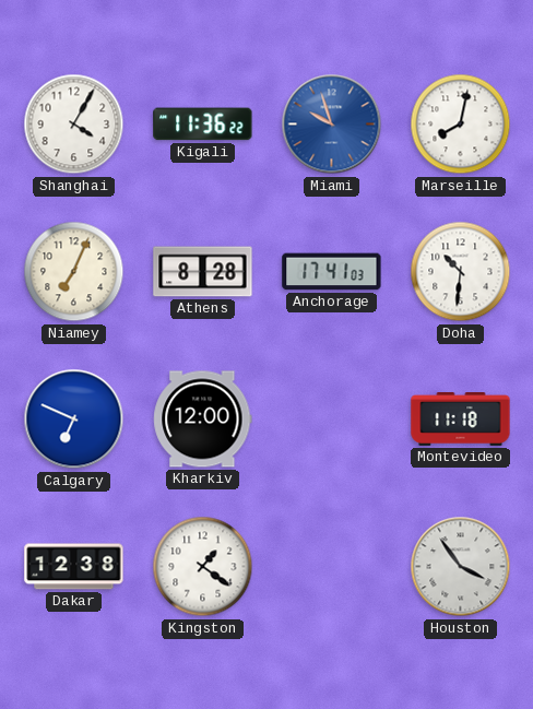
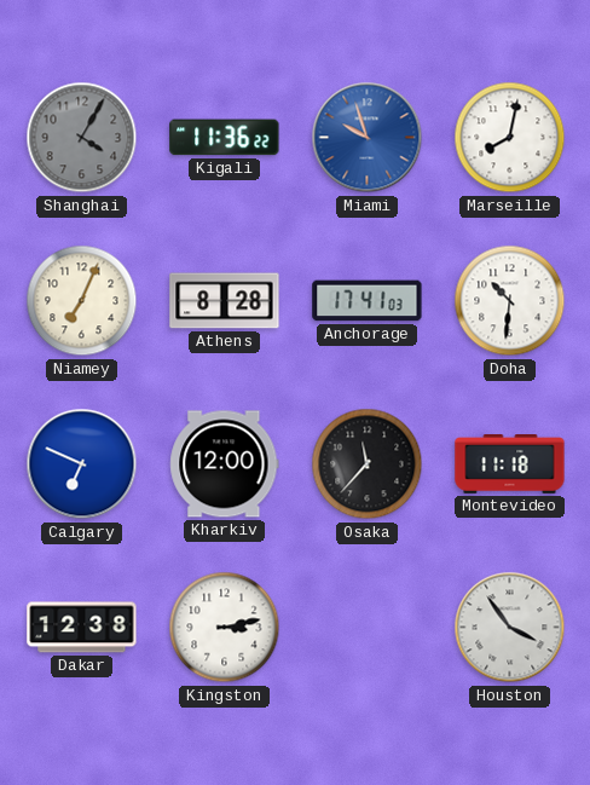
Shanghai dial: white -> grey
Osaka: none -> 11:37
Kingston: 1:21 -> 3:13
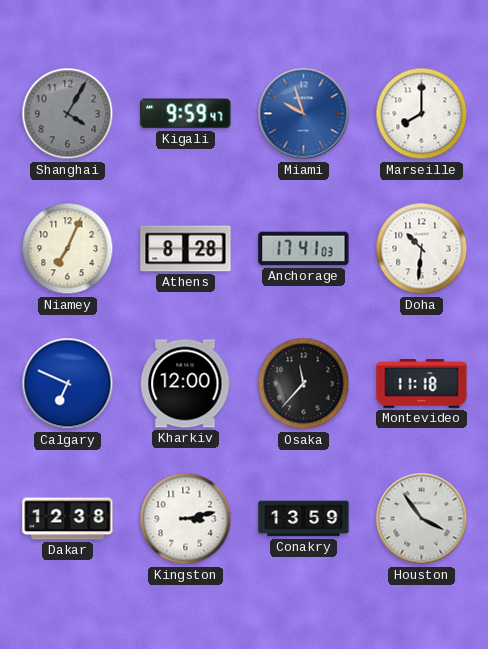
Kigali: 11:36 -> 9:59
Marseille: 8:02 -> 8:00
Conakry: none -> 13:59
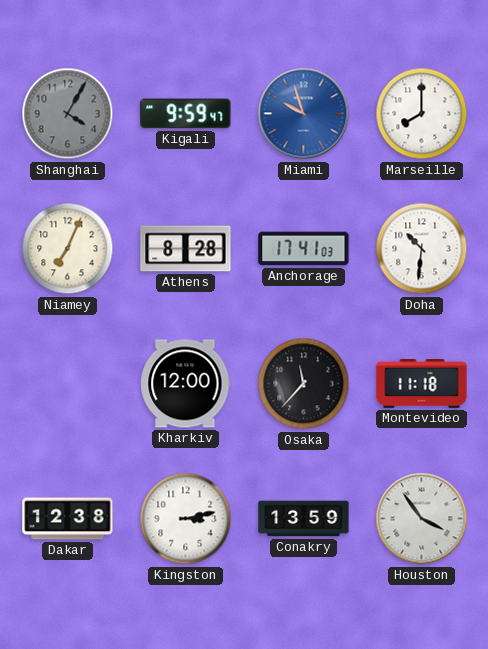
Calgary: 6:49 -> none
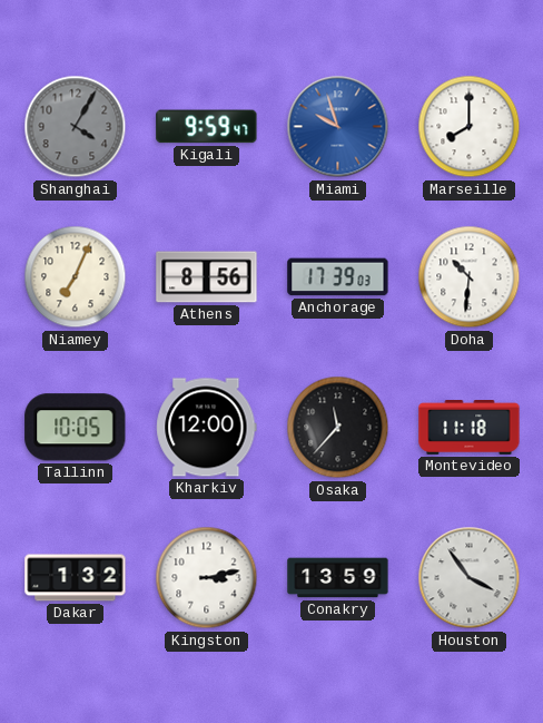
Athens: 8:28 -> 8:56
Anchorage: 17:41 -> 17:39
Tallinn: none -> 10:05
Dakar: 12:38 -> 1:32
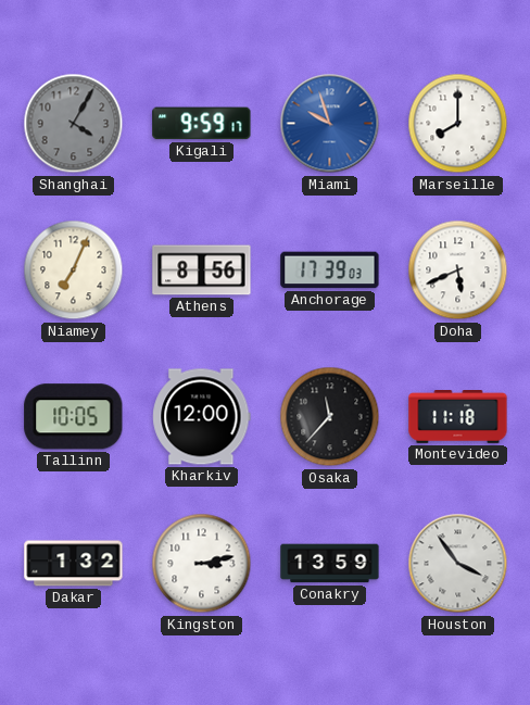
Kigali: 9:59:47 -> 9:59:17
Doha: 10:31 -> 5:41
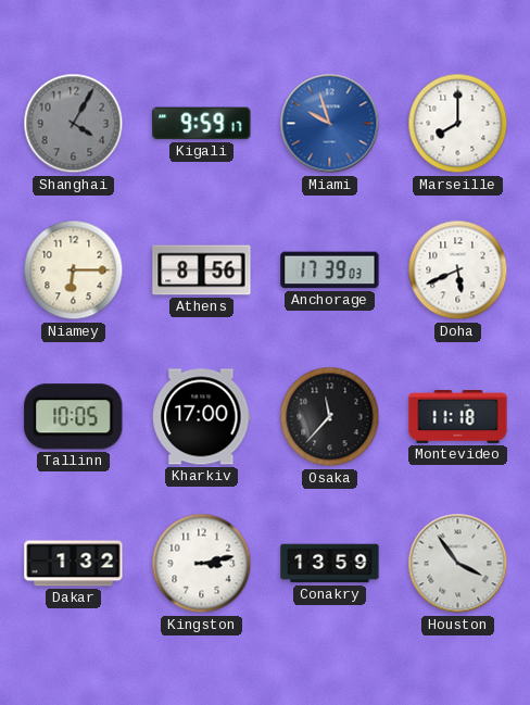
Niamey: 7:04 -> 6:15
Kharkiv: 12:00 -> 17:00
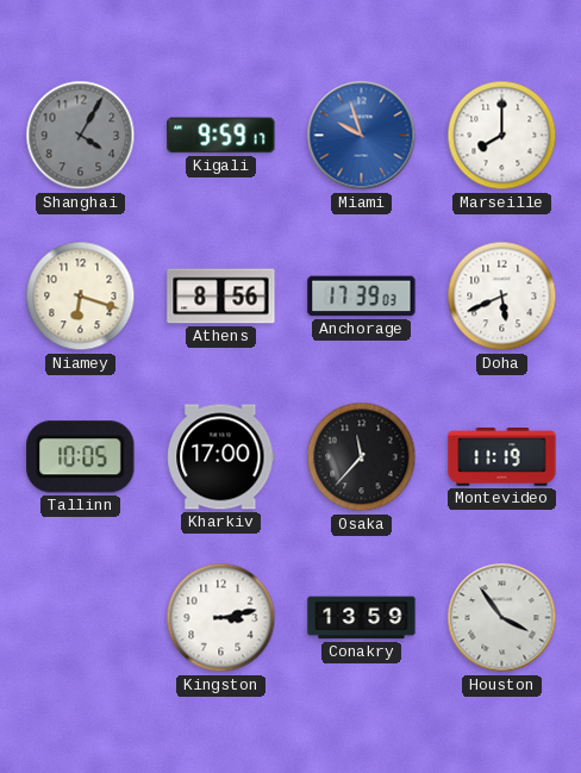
Niamey: 6:15 -> 6:18
Montevideo: 11:18 -> 11:19
Dakar: 1:32 -> none
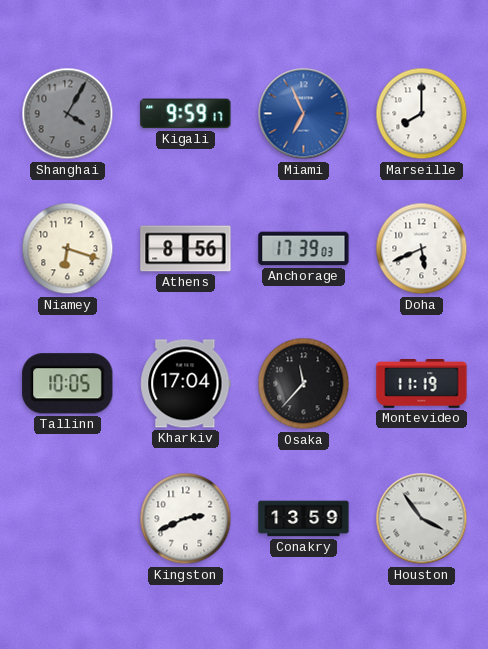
Miami: 9:57 -> 6:56
Kharkiv: 17:00 -> 17:04
Kingston: 3:13 -> 2:41
